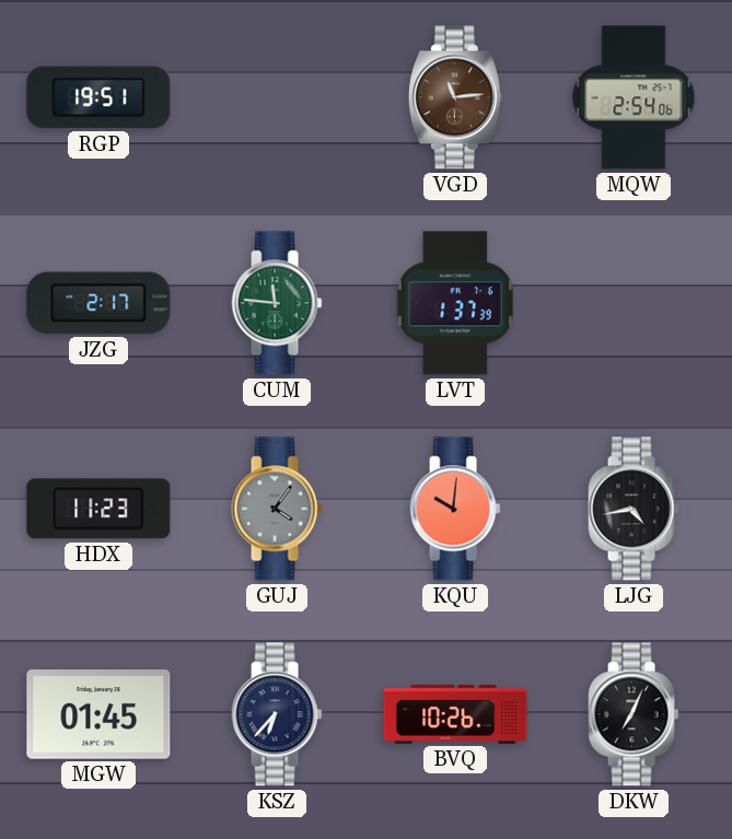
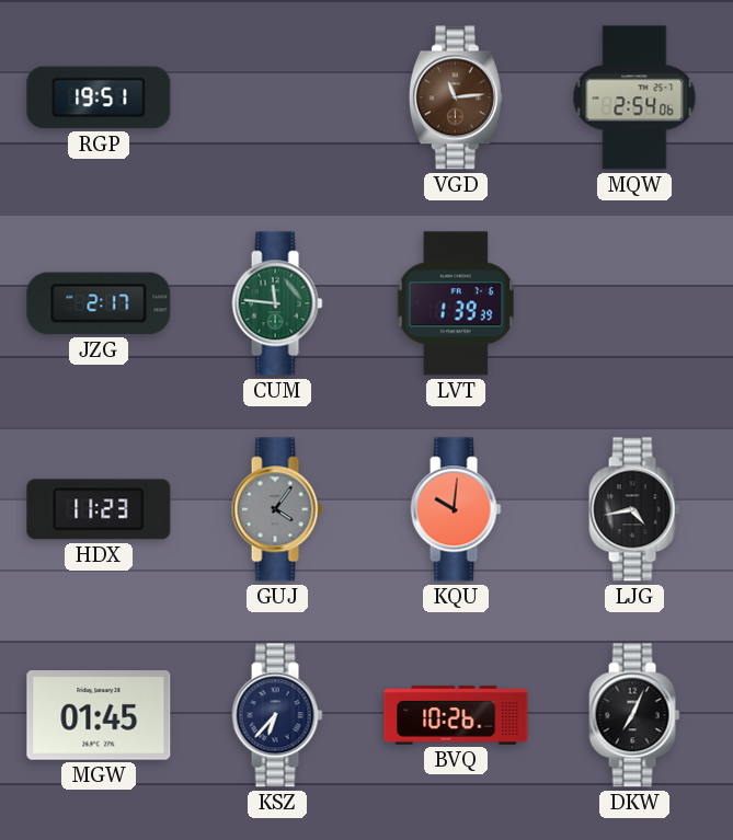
LVT: 1:37 -> 1:39
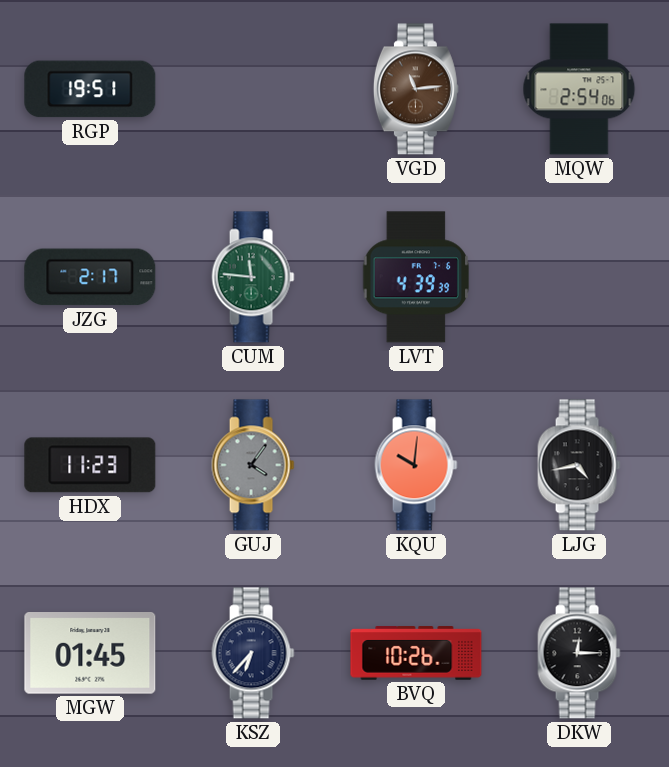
LVT: 1:39 -> 4:39
DKW: 7:04 -> 12:15
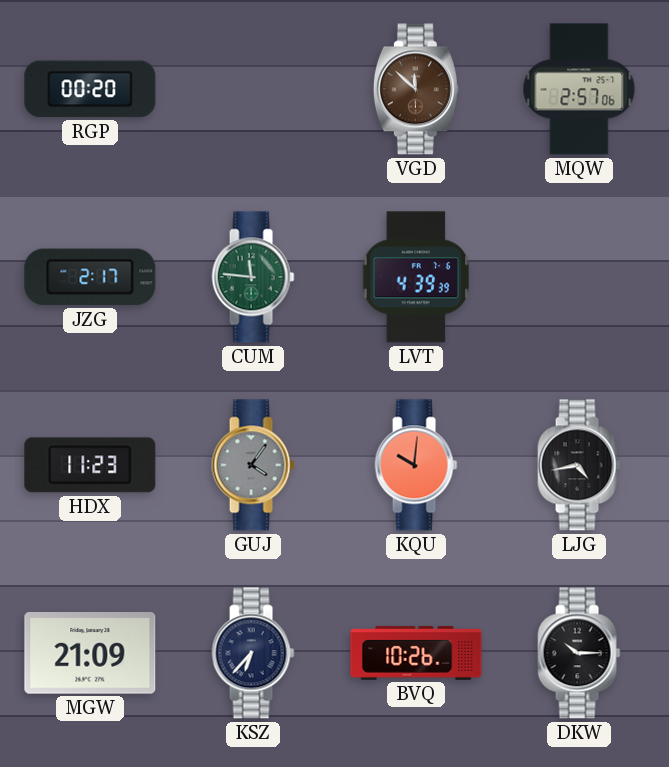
RGP: 19:51 -> 00:20
VGD: 11:14 -> 11:52
MQW: 2:54 -> 2:57
MGW: 01:45 -> 21:09
DKW: 12:15 -> 10:15
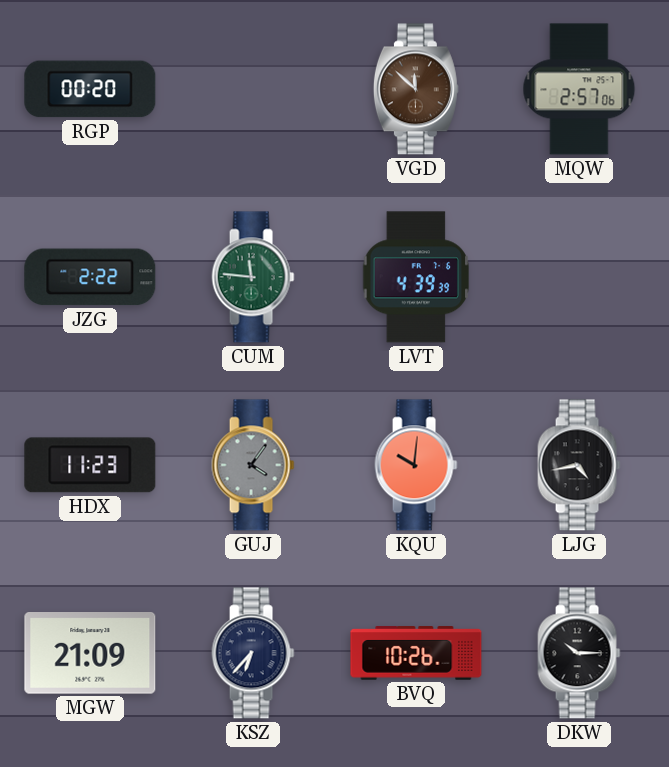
JZG: 2:17 -> 2:22
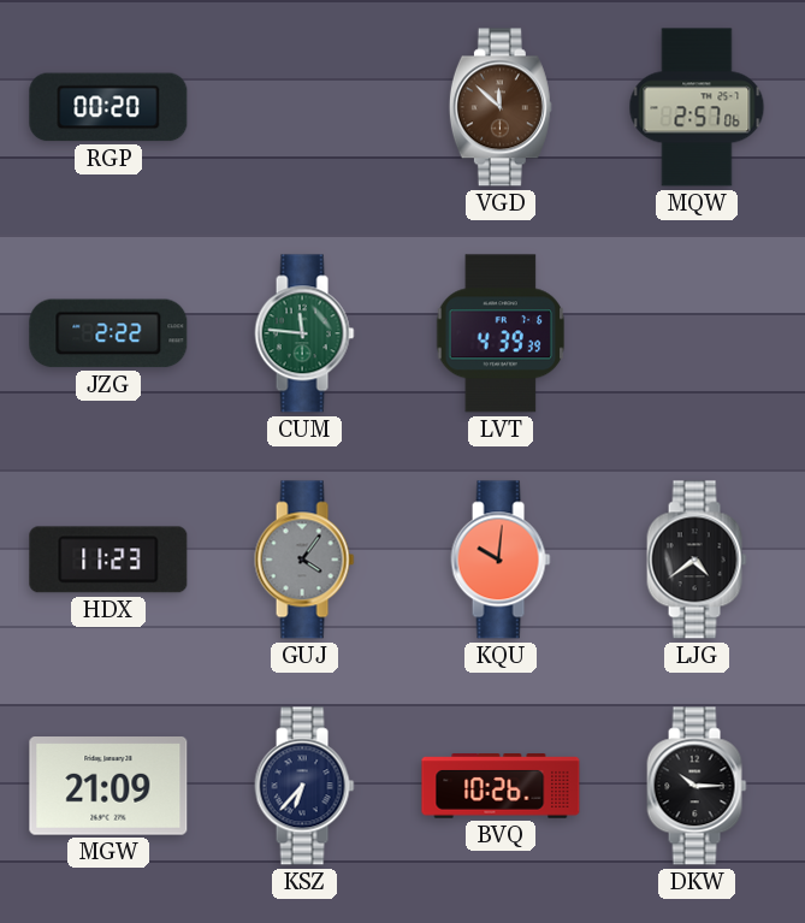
LJG: 4:43 -> 4:39
